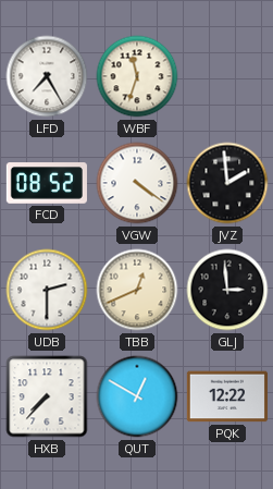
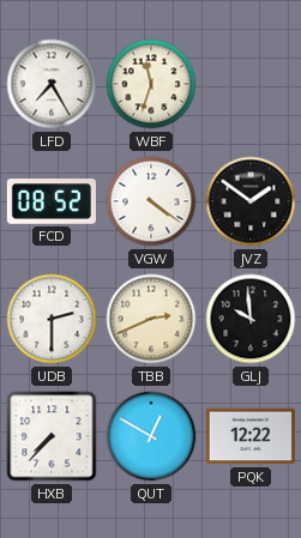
JVZ: 1:59 -> 1:51
TBB: 12:41 -> 2:41
GLJ: 2:59 -> 9:59
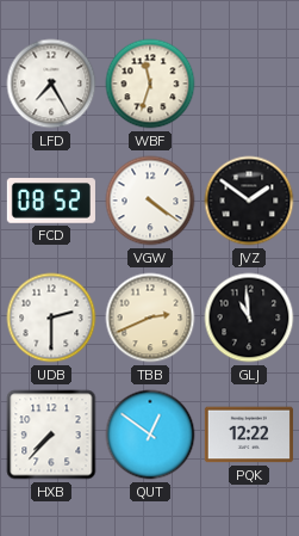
GLJ: 9:59 -> 10:59
QUT: 12:50 -> 12:51
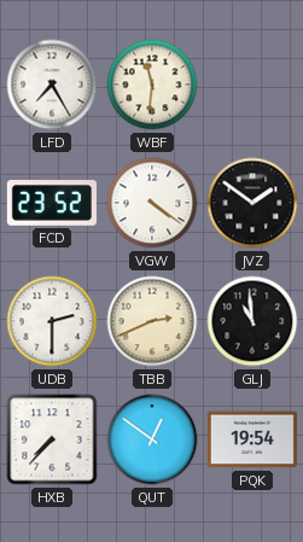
WBF: 11:33 -> 11:31
FCD: 08:52 -> 23:52
PQK: 12:22 -> 19:54
